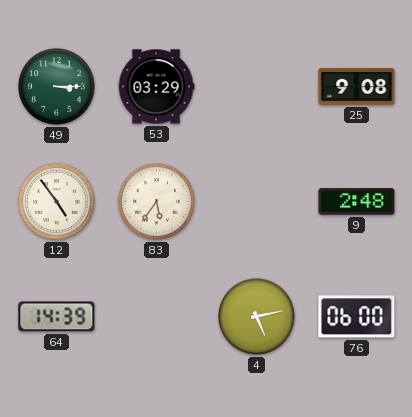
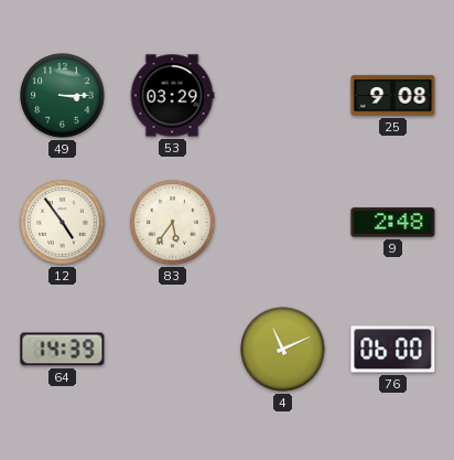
4: 5:13 -> 11:11
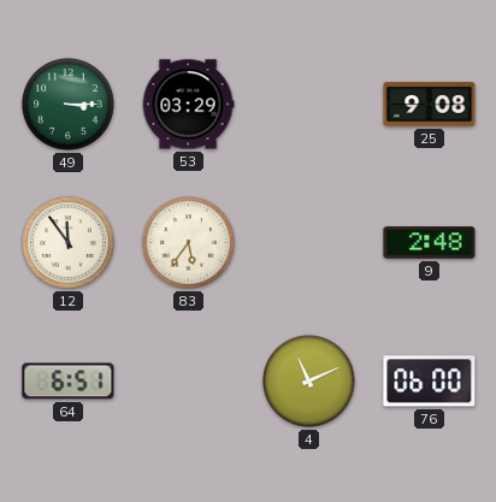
12: 4:54 -> 11:54
64: 14:39 -> 6:51
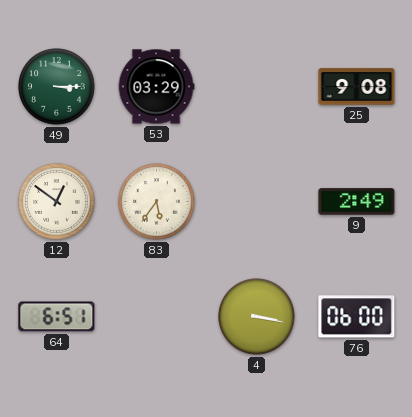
12: 11:54 -> 12:51
9: 2:48 -> 2:49
4: 11:11 -> 3:17
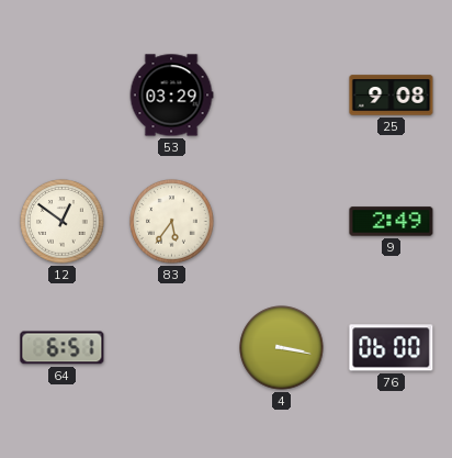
49: 3:15 -> none
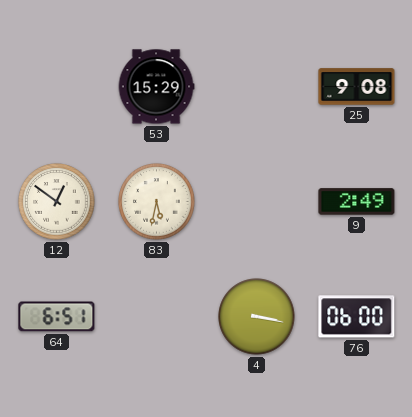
53: 03:29 -> 15:29
83: 5:36 -> 5:32
